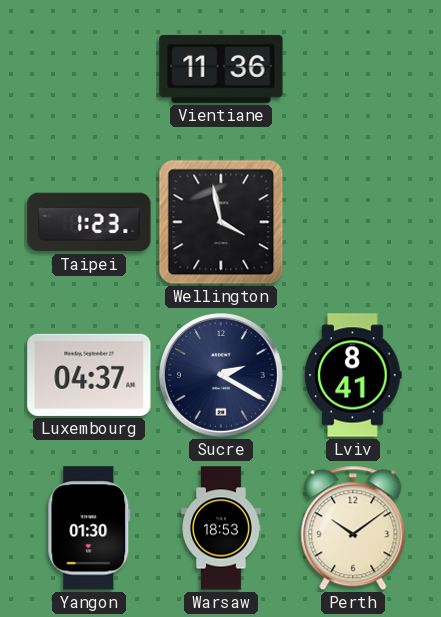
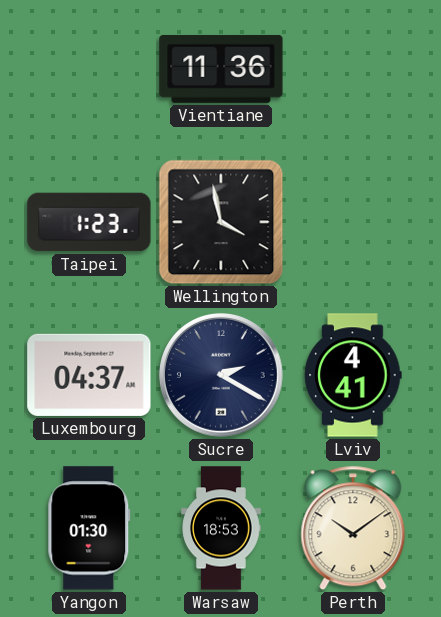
Lviv: 8:41 -> 4:41
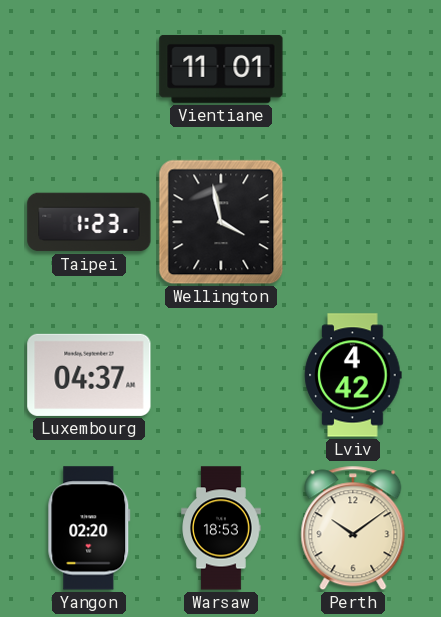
Vientiane: 11:36 -> 11:01
Sucre: 2:20 -> none
Lviv: 4:41 -> 4:42
Yangon: 01:30 -> 02:20
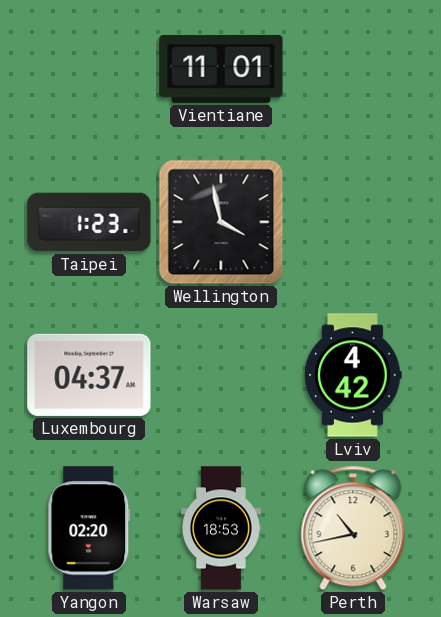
Perth: 10:09 -> 10:43
